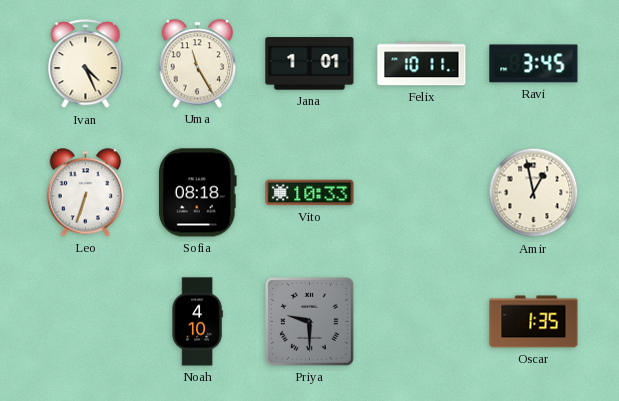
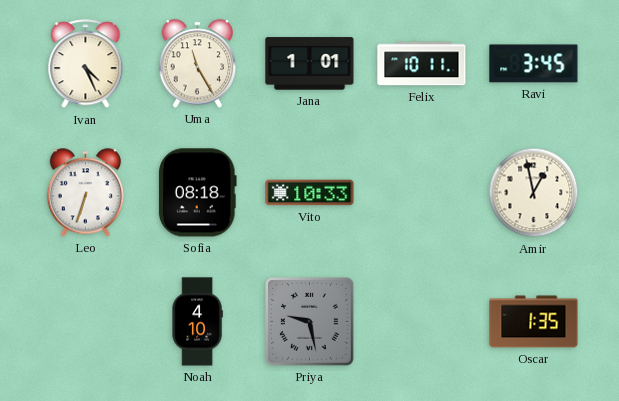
Priya: 9:30 -> 9:28
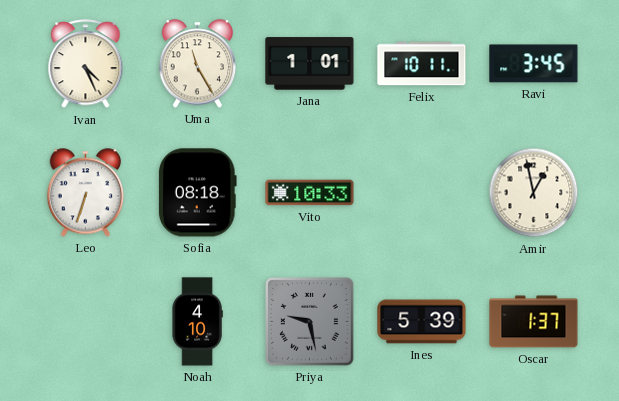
Ines: none -> 5:39
Oscar: 1:35 -> 1:37
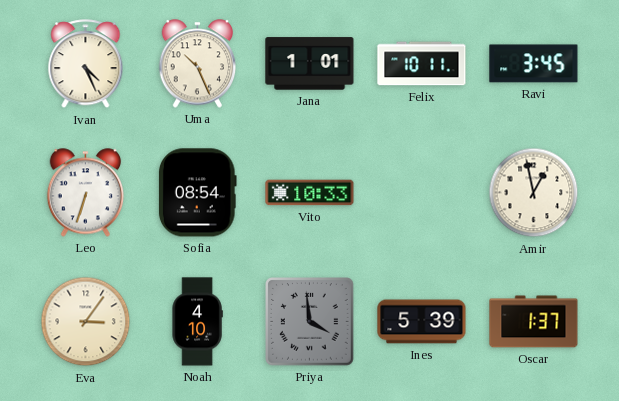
Uma: 11:25 -> 10:26
Sofia: 08:18 -> 08:54
Eva: none -> 3:06
Priya: 9:28 -> 3:59
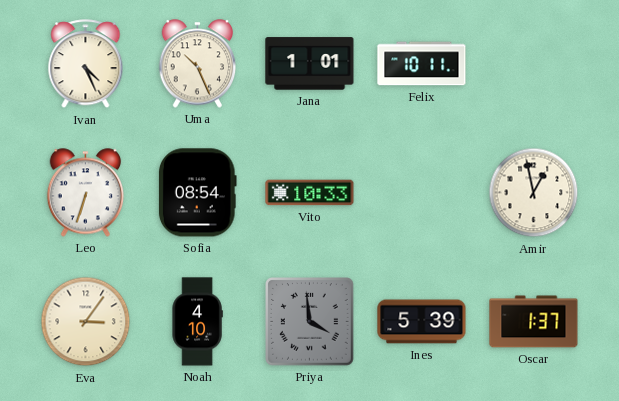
Ravi: 3:45 -> none
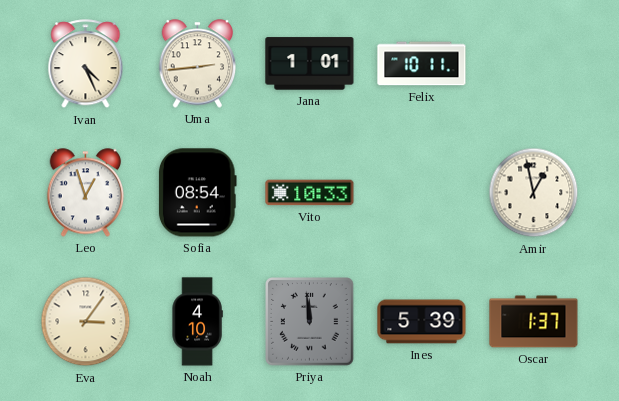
Uma: 10:26 -> 2:44
Leo: 6:33 -> 12:57
Priya: 3:59 -> 11:59
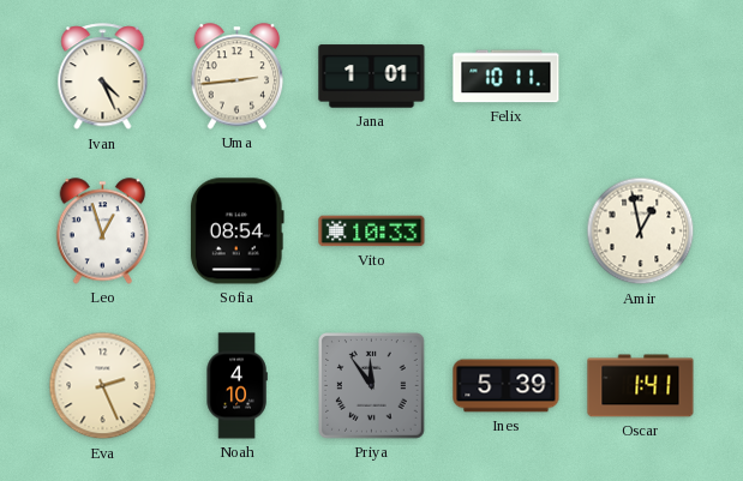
Eva: 3:06 -> 2:26
Priya: 11:59 -> 11:54
Oscar: 1:37 -> 1:41
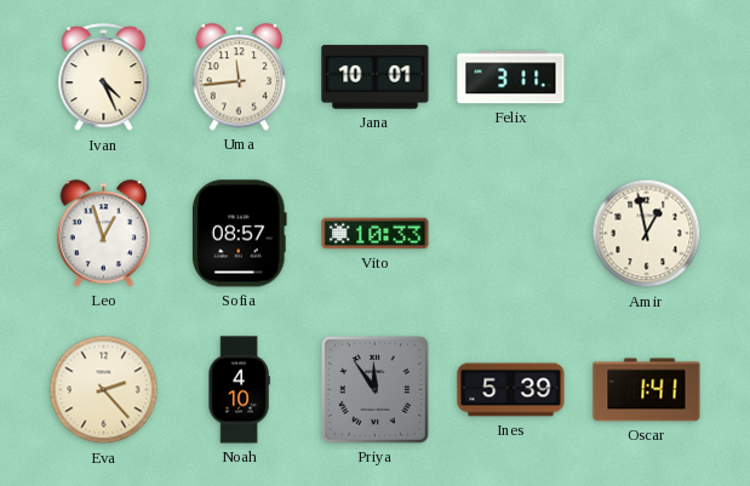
Uma: 2:44 -> 11:44
Jana: 1:01 -> 10:01
Felix: 10:11 -> 3:11
Sofia: 08:54 -> 08:57
Eva: 2:26 -> 2:23
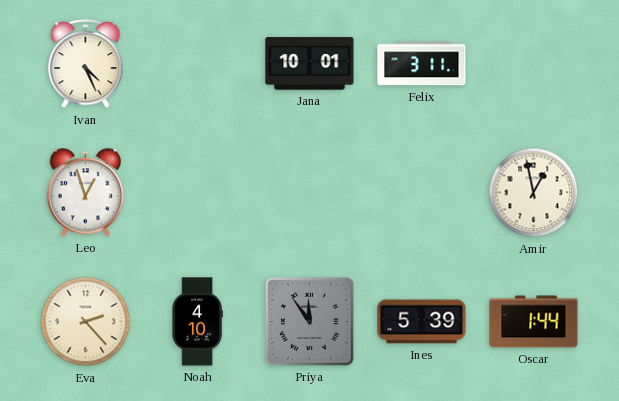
Uma: 11:44 -> none
Sofia: 08:57 -> none
Vito: 10:33 -> none
Oscar: 1:41 -> 1:44
